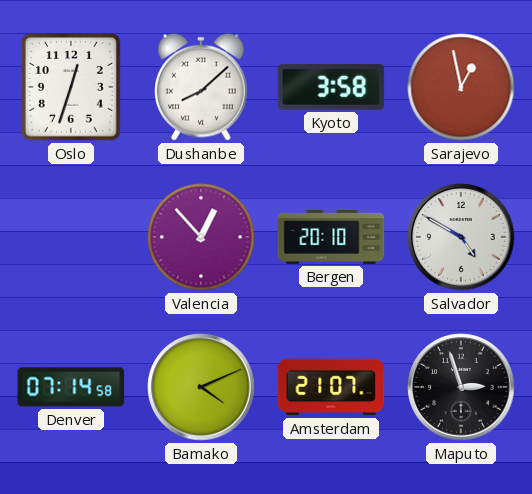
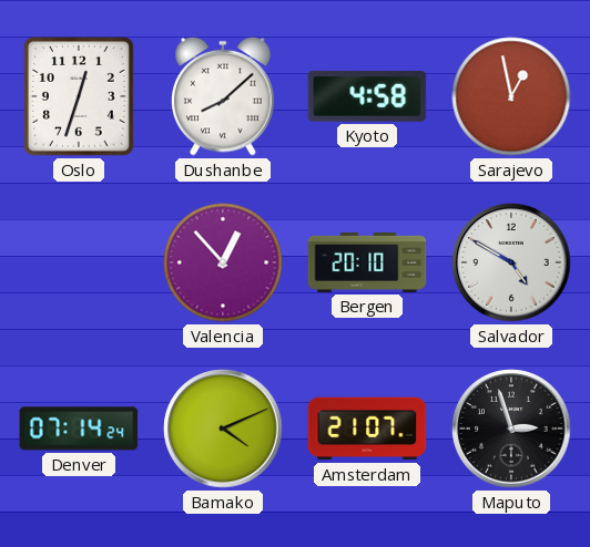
Kyoto: 3:58 -> 4:58
Denver: 07:14:58 -> 07:14:24
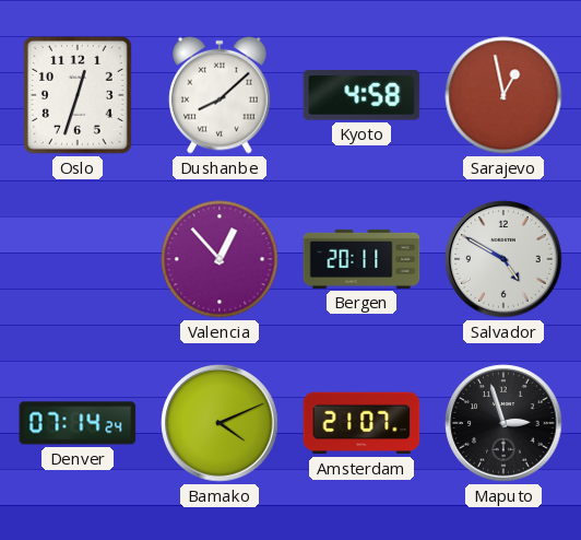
Bergen: 20:10 -> 20:11
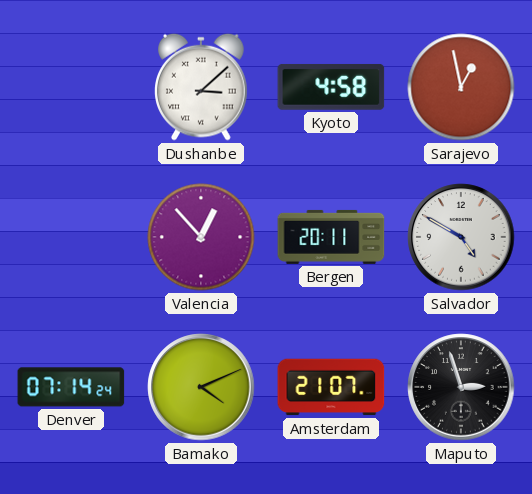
Oslo: 12:33 -> none
Dushanbe: 8:08 -> 3:08
